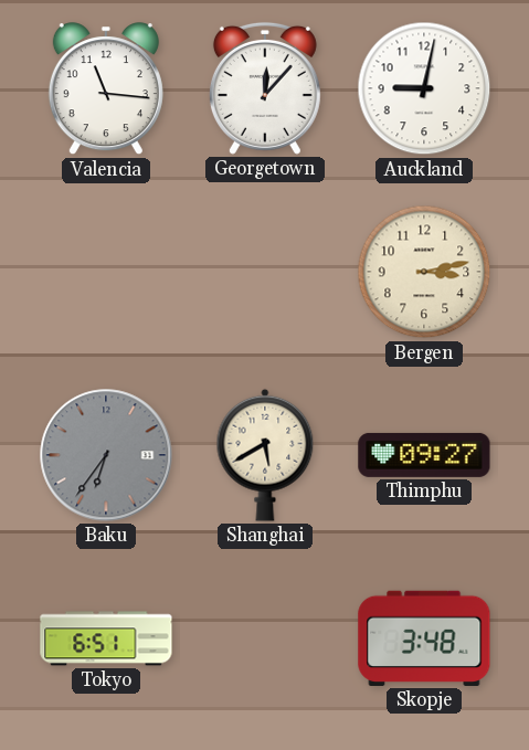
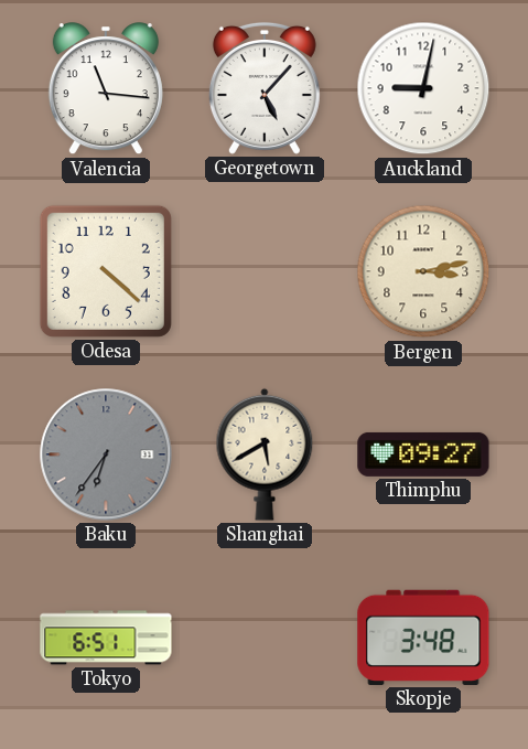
Georgetown: 12:07 -> 5:07
Odesa: none -> 4:22
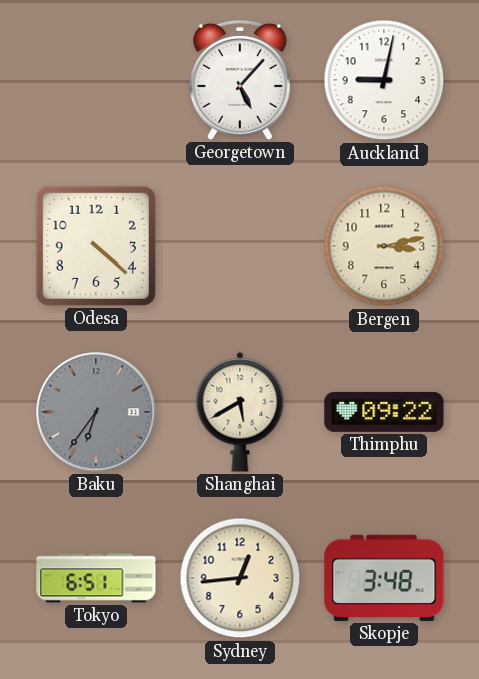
Valencia: 11:16 -> none
Thimphu: 09:27 -> 09:22
Sydney: none -> 12:44
